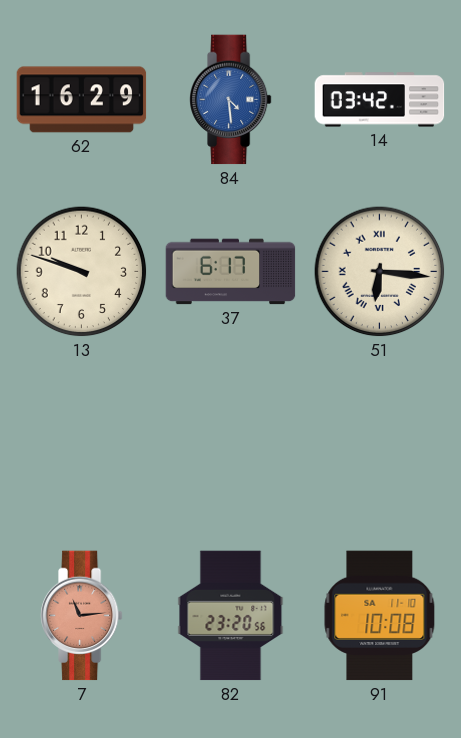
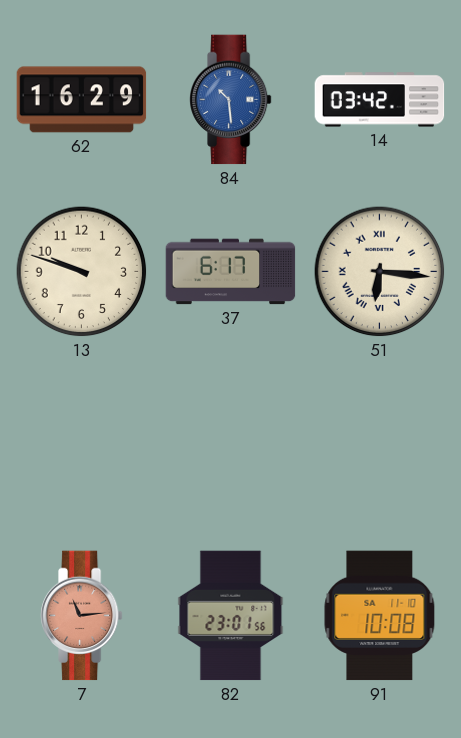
84: 4:29 -> 10:29
82: 23:20 -> 23:01
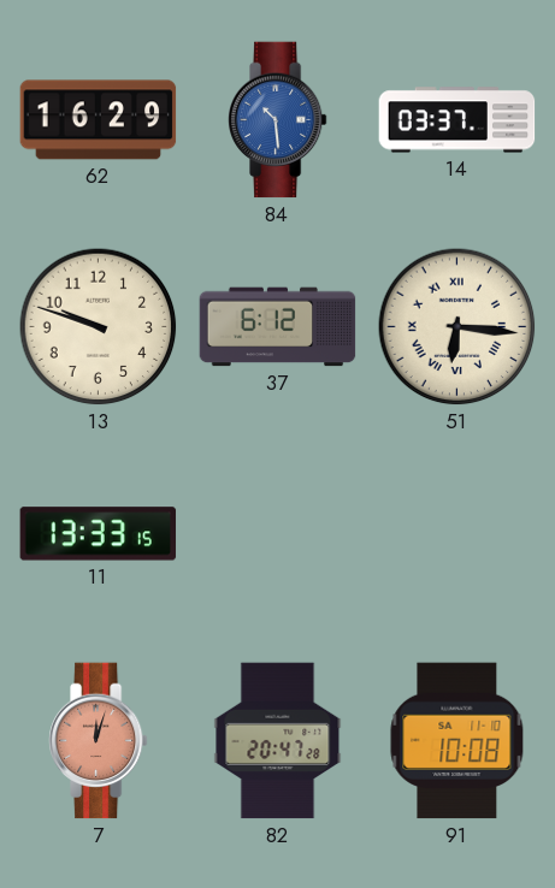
14: 03:42 -> 03:37
37: 6:17 -> 6:12
11: none -> 13:33
7: 11:14 -> 12:03
82: 23:01 -> 20:47
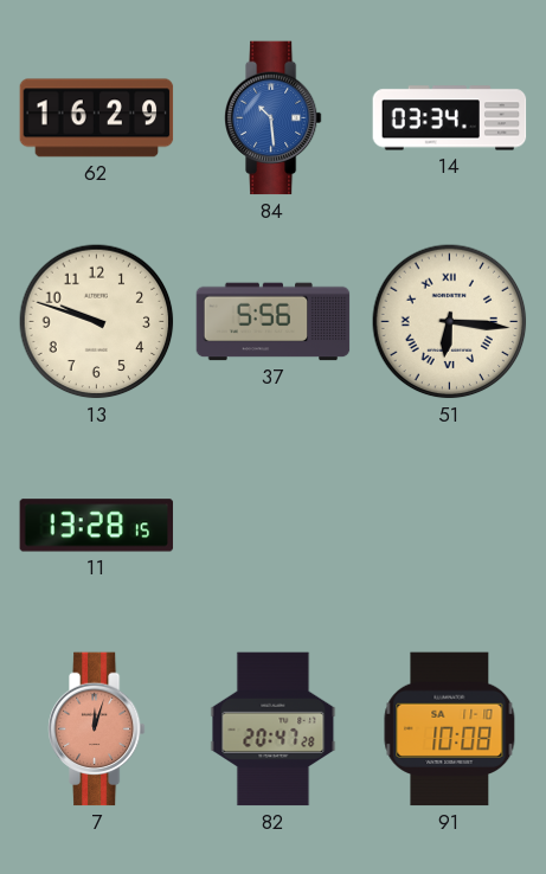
14: 03:37 -> 03:34
37: 6:12 -> 5:56
11: 13:33 -> 13:28
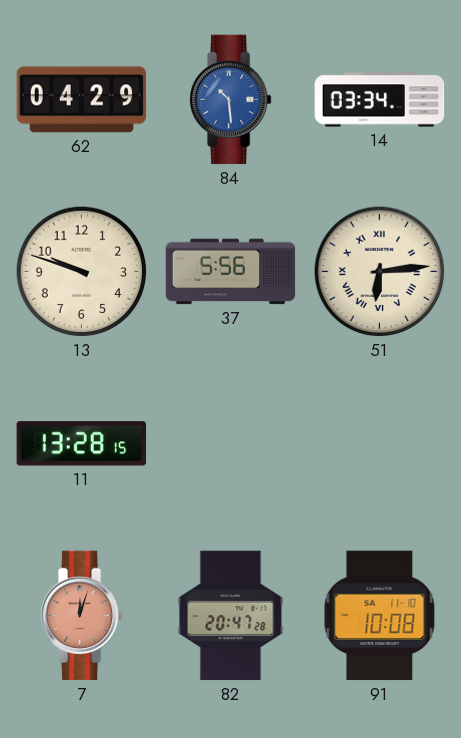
62: 16:29 -> 04:29
51: 6:16 -> 6:14
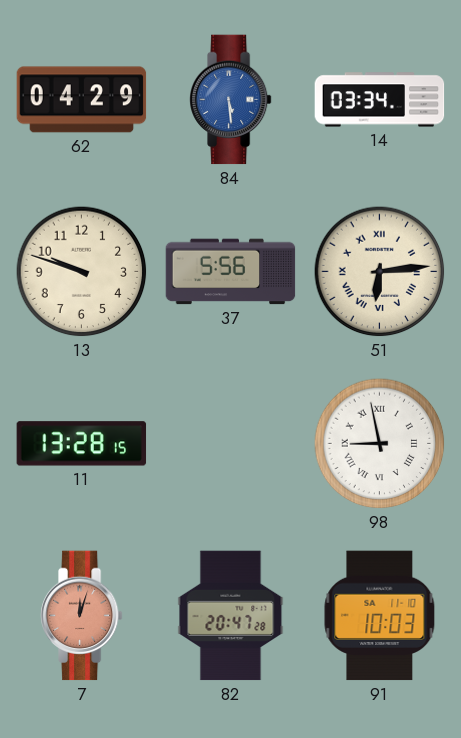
84: 10:29 -> 5:29
98: none -> 8:58
91: 10:08 -> 10:03
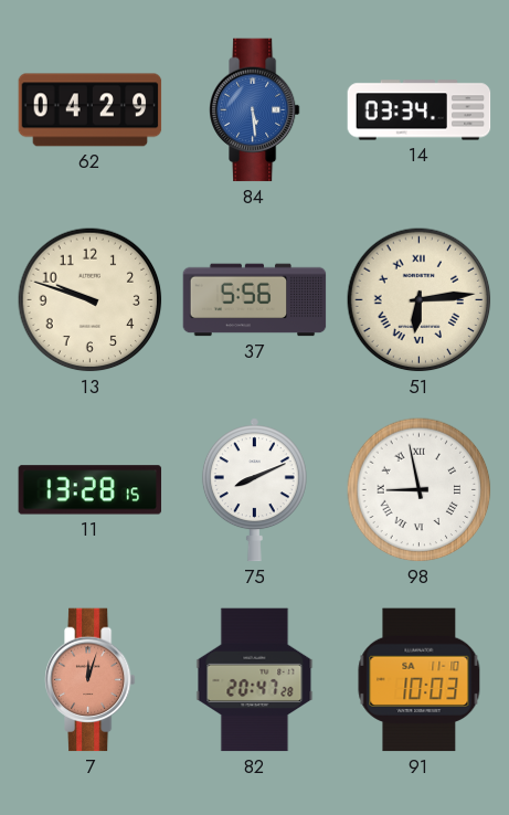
75: none -> 8:11
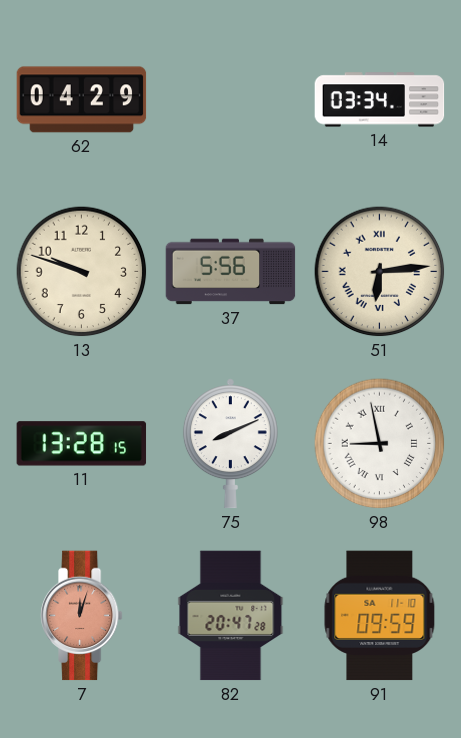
84: 5:29 -> none
91: 10:03 -> 09:59
